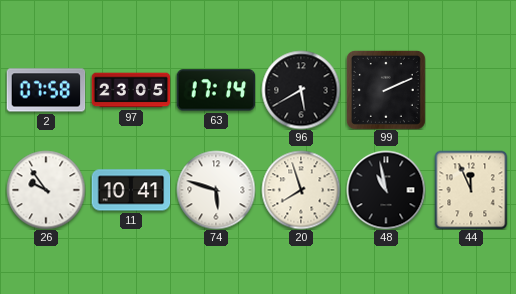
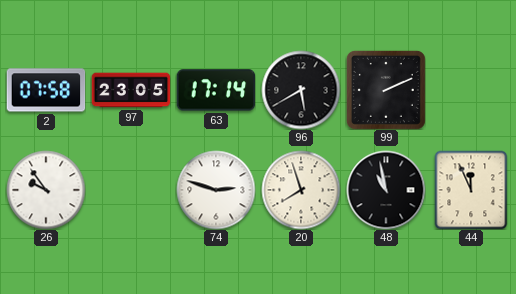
11: 10:41 -> none
74: 5:48 -> 2:48
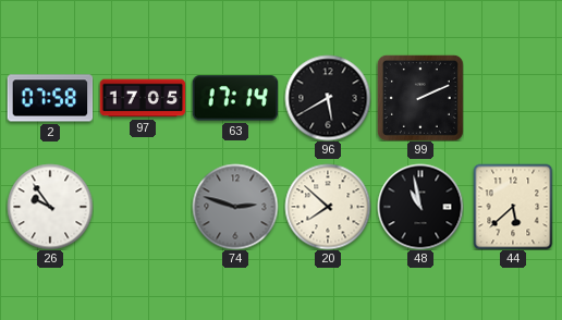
97: 23:05 -> 17:05
74 dial: white -> grey
20: 7:57 -> 7:52
44: 11:56 -> 5:38
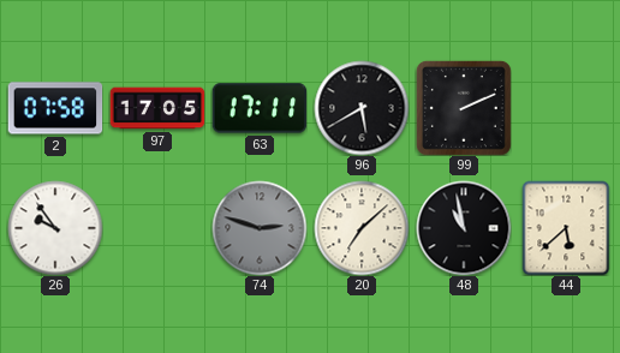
63: 17:14 -> 17:11
20: 7:52 -> 7:08
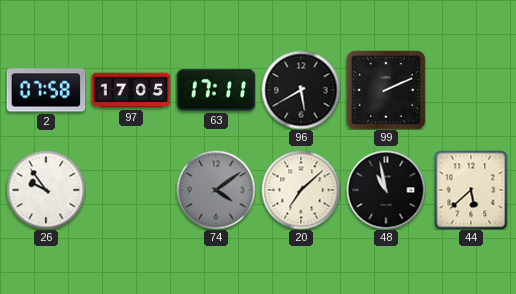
74: 2:48 -> 4:09
